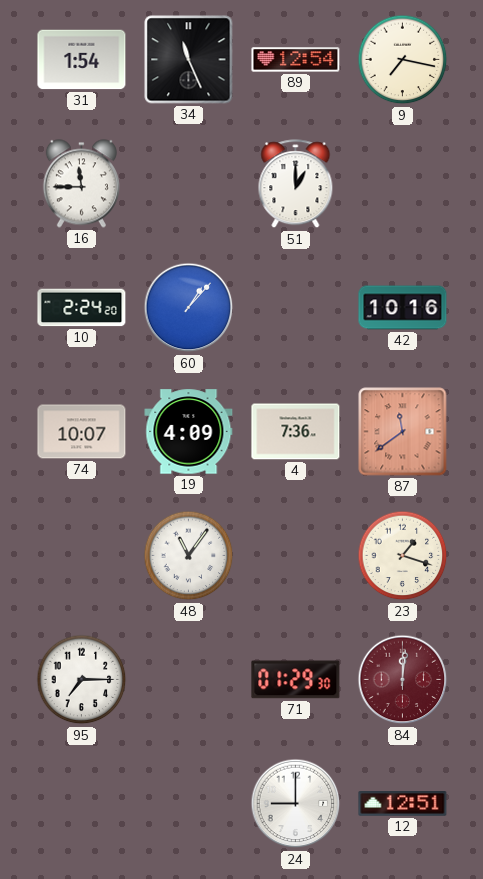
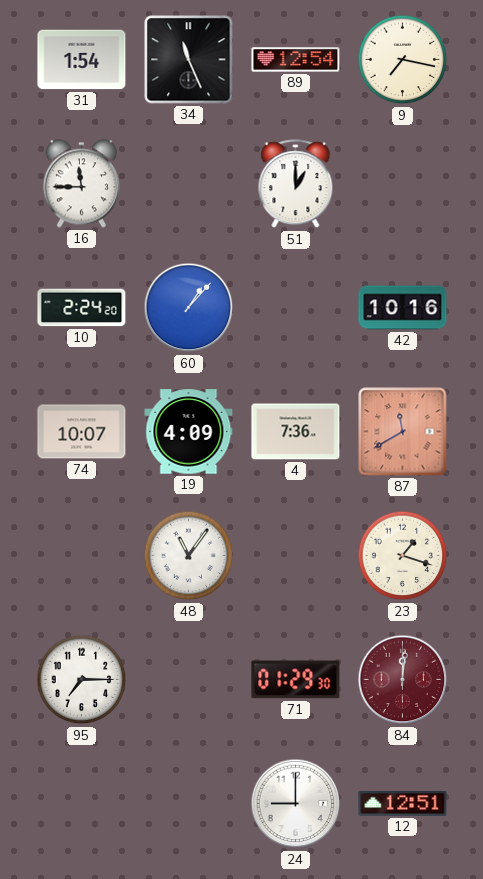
87: 11:39 -> 11:40
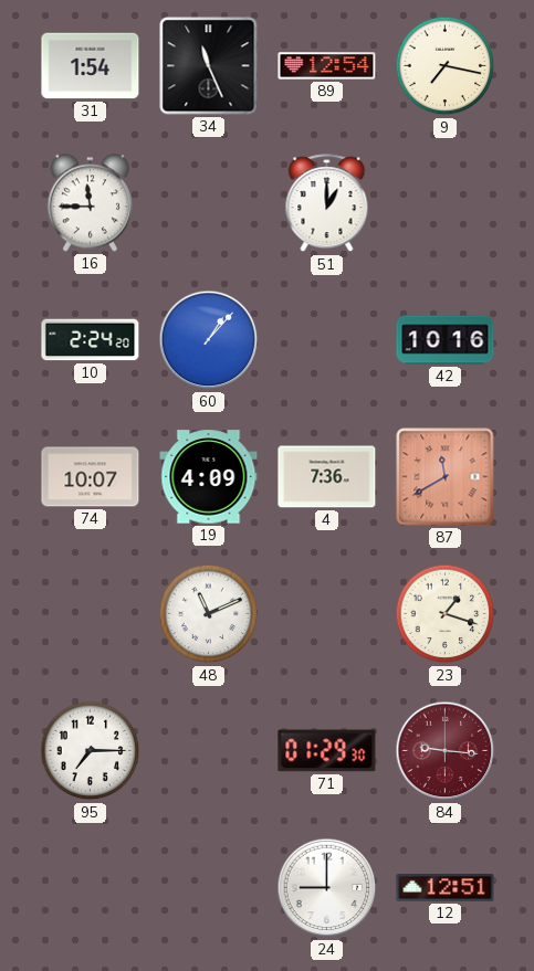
48: 11:06 -> 11:11
84: 12:01 -> 9:16
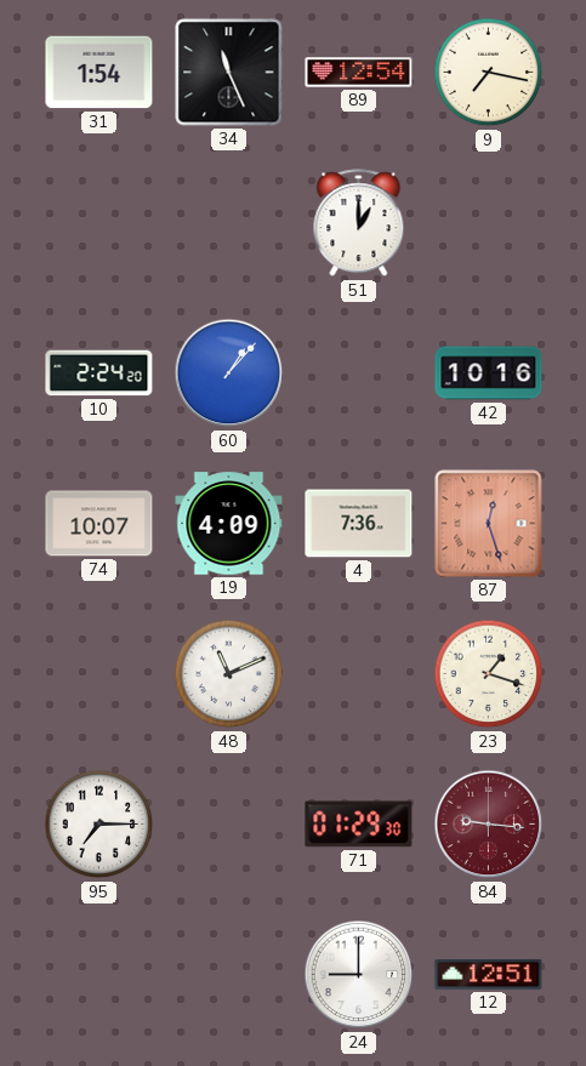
16: 11:45 -> none
87: 11:40 -> 12:27
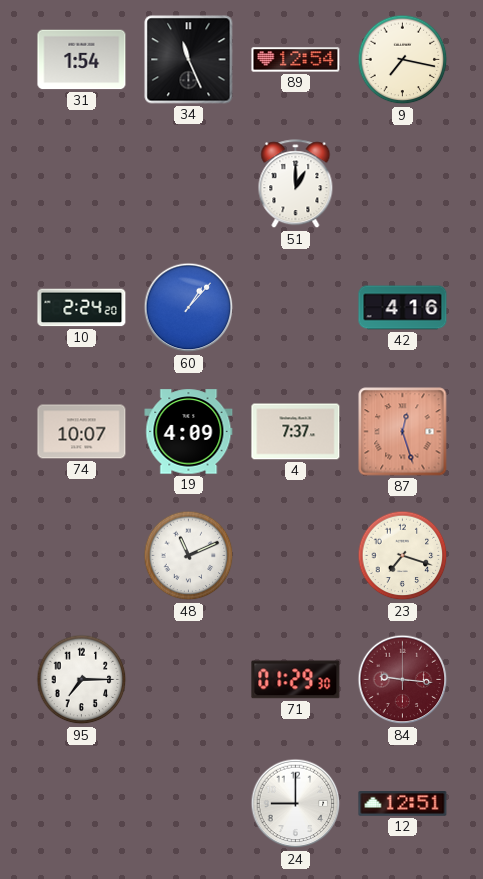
42: 10:16 -> 4:16
4: 7:36 -> 7:37
23: 1:18 -> 7:18
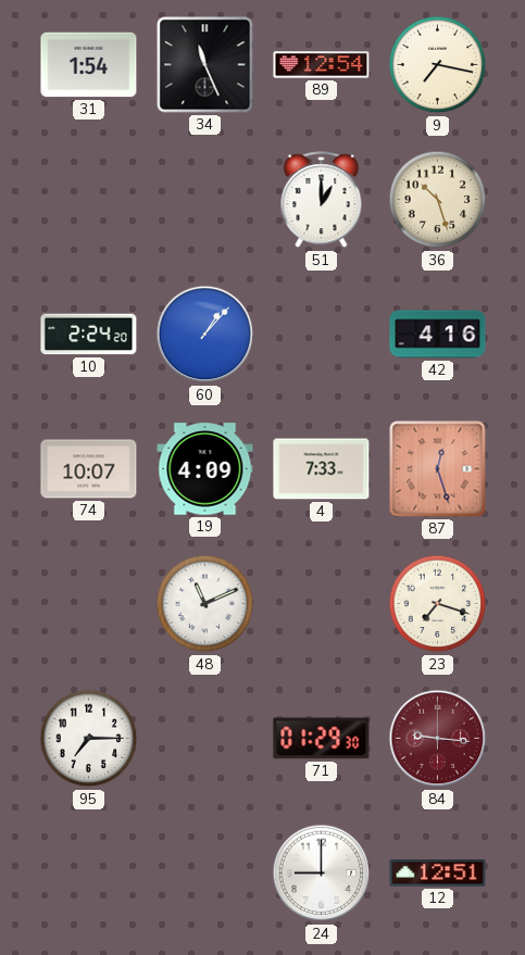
36: none -> 10:27
4: 7:37 -> 7:33
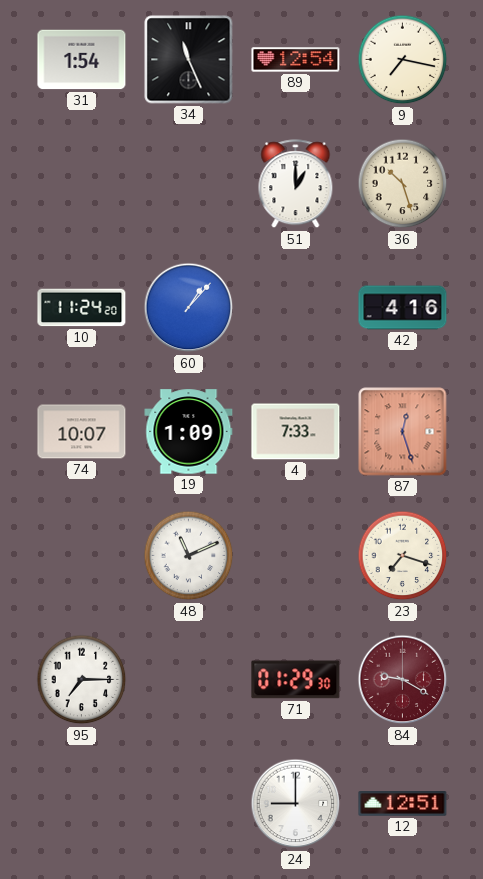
10: 2:24 -> 11:24
19: 4:09 -> 1:09
84: 9:16 -> 9:20
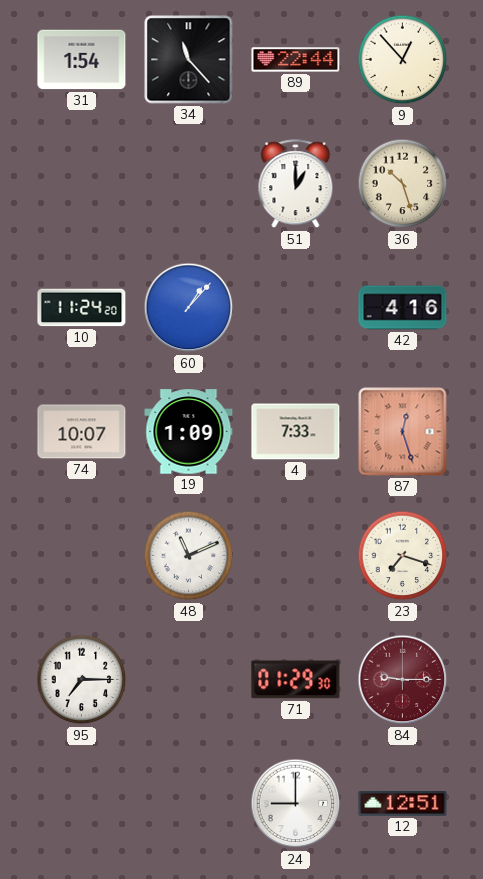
34: 11:26 -> 11:23
89: 12:54 -> 22:44
9: 7:17 -> 12:53
84: 9:20 -> 9:15
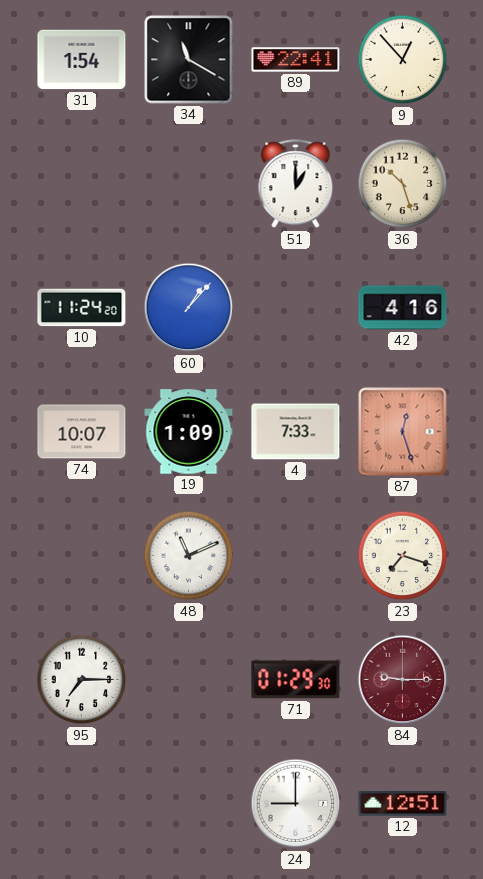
34: 11:23 -> 11:20
89: 22:44 -> 22:41
